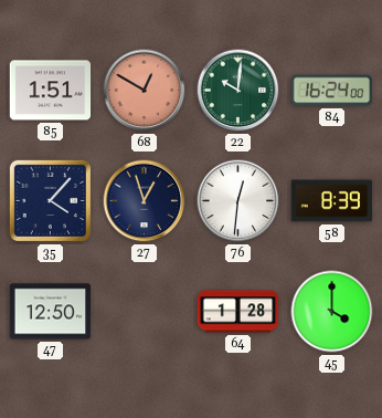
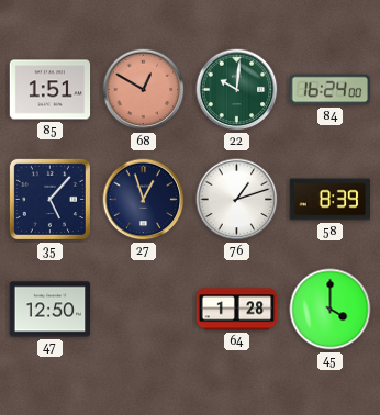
35: 4:07 -> 5:07
76: 12:31 -> 1:12
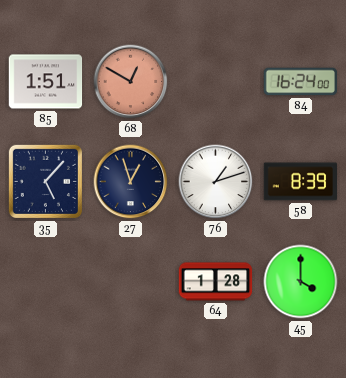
22: 10:01 -> none
47: 12:50 -> none
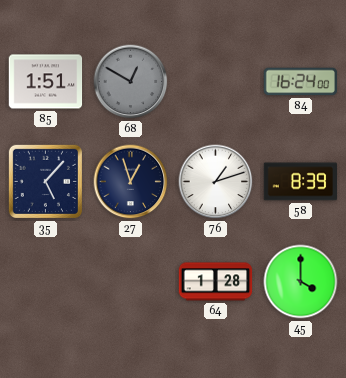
68 dial: salmon -> grey
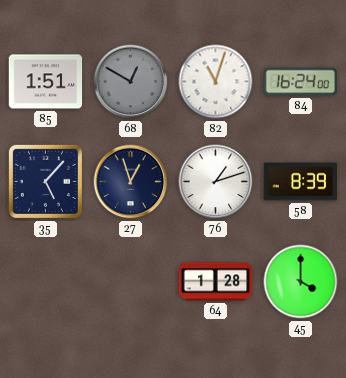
82: none -> 11:03
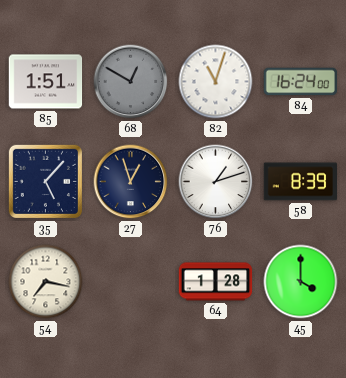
54: none -> 7:17
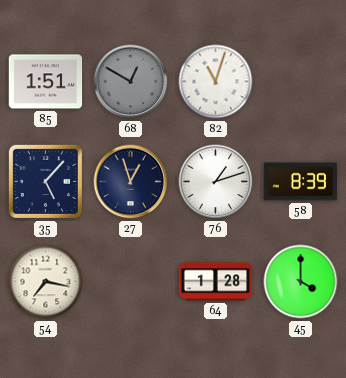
84: 16:24 -> none
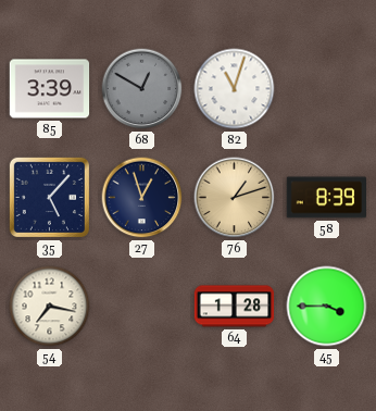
85: 1:51 -> 3:39
76 dial: white -> champagne
45: 4:00 -> 3:45
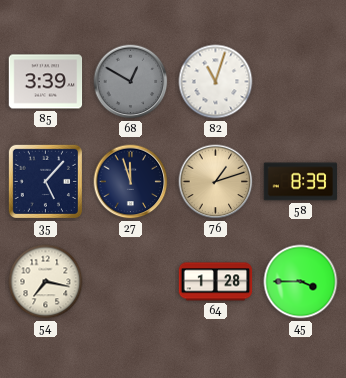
27: 12:57 -> 11:57
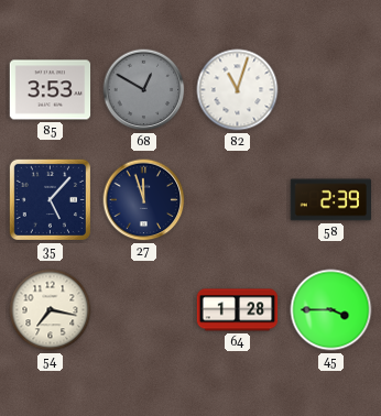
85: 3:39 -> 3:53
76: 1:12 -> none
58: 8:39 -> 2:39
